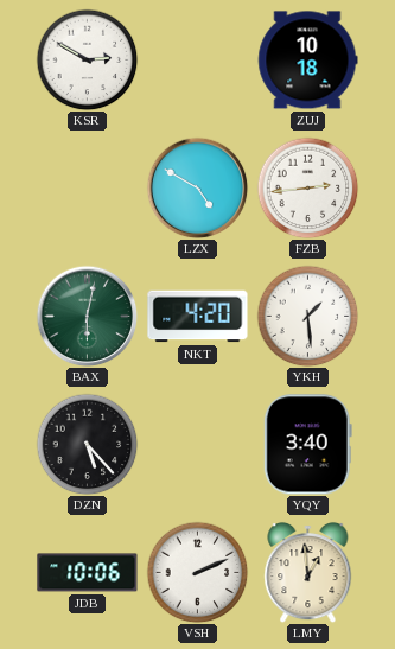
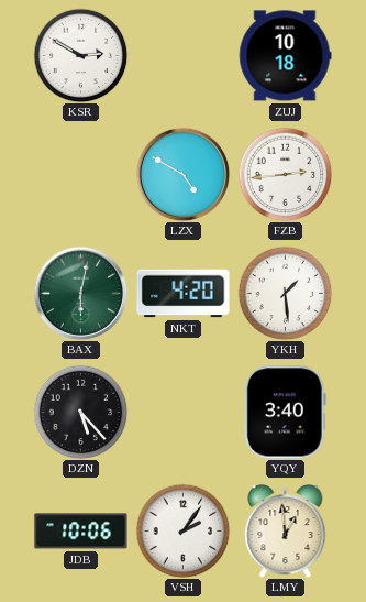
VSH: 2:11 -> 2:06
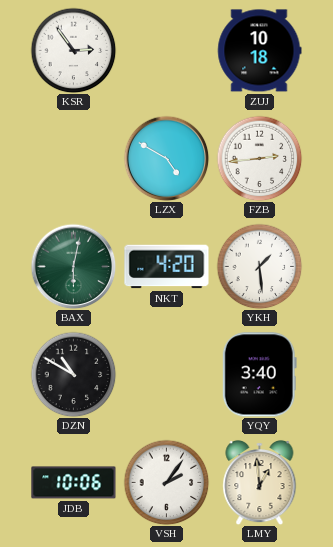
KSR: 2:50 -> 2:54
DZN: 5:23 -> 10:50
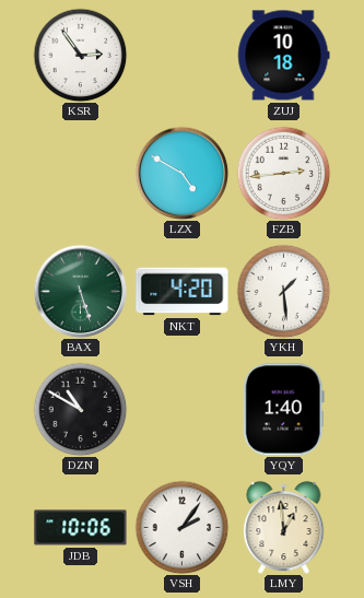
BAX: 6:02 -> 5:27
YQY: 3:40 -> 1:40
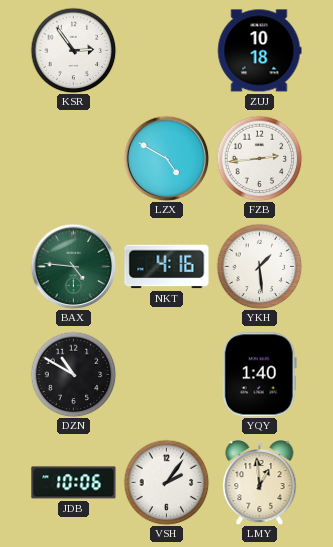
BAX: 5:27 -> 4:46
NKT: 4:20 -> 4:16
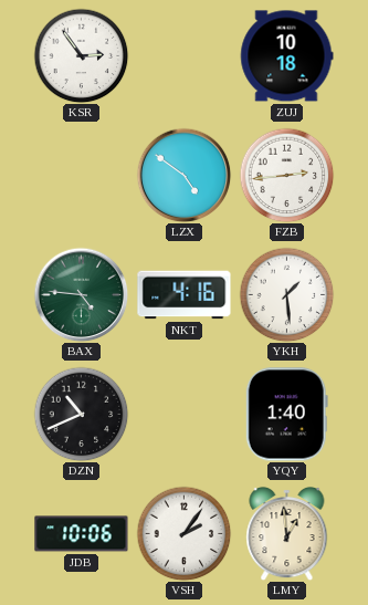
LZX: 4:50 -> 4:51
DZN: 10:50 -> 10:41
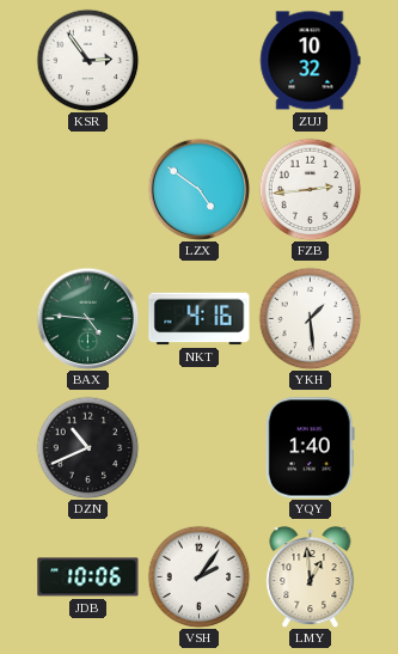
ZUJ: 10:18 -> 10:32
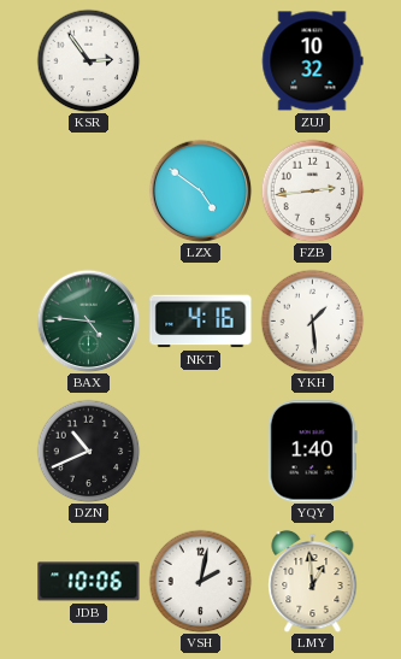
VSH: 2:06 -> 2:02
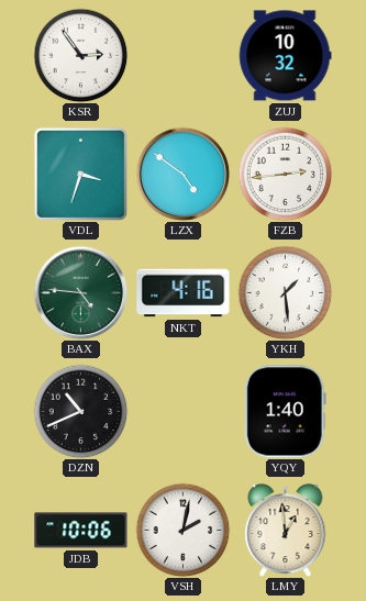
VDL: none -> 3:33
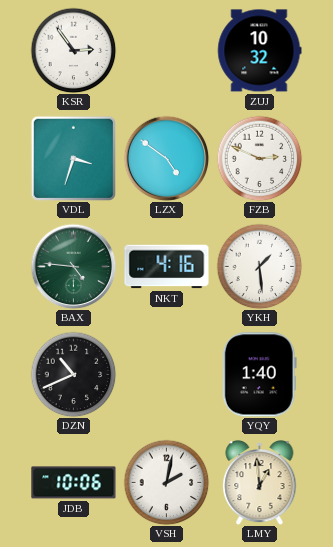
FZB: 2:44 -> 2:49
